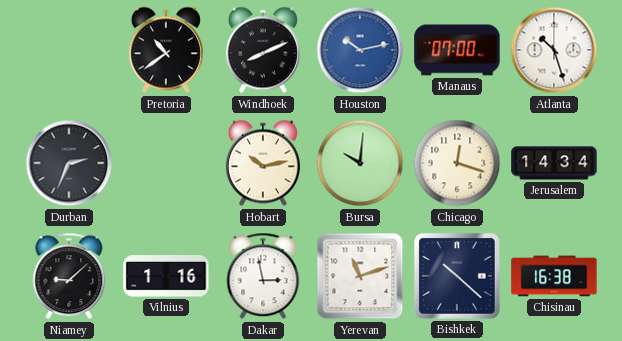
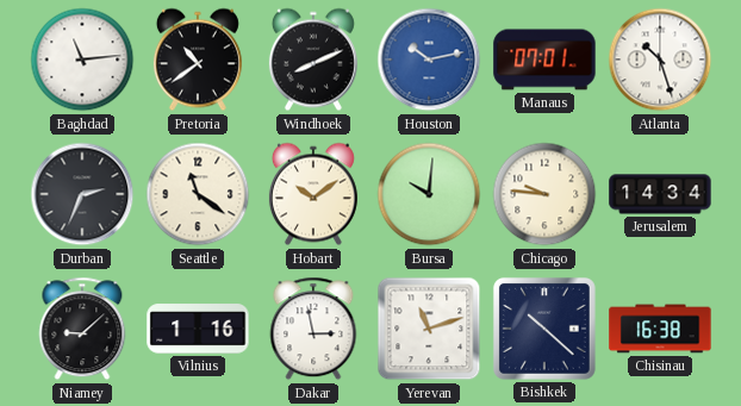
Baghdad: none -> 11:14
Manaus: 07:00 -> 07:01
Seattle: none -> 11:21
Hobart: 10:13 -> 10:09
Chicago: 12:18 -> 9:46
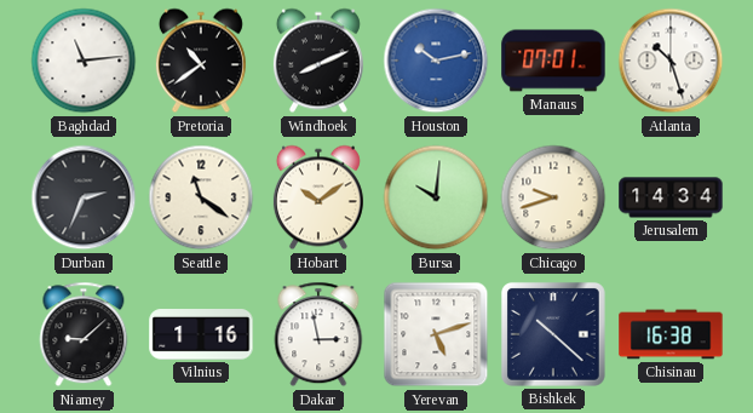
Chicago: 9:46 -> 9:42
Yerevan: 11:12 -> 5:12
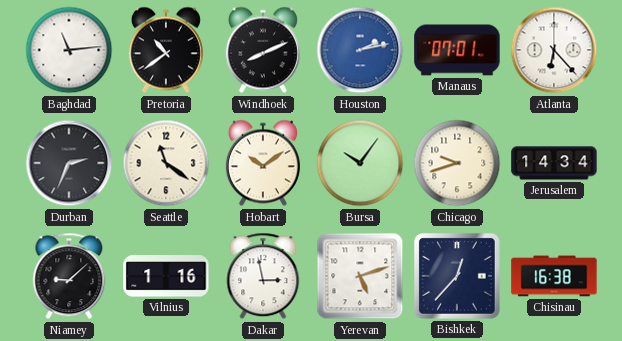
Houston: 10:13 -> 2:13
Atlanta: 10:27 -> 6:23
Bursa: 10:01 -> 10:06
Bishkek: 10:22 -> 12:37
